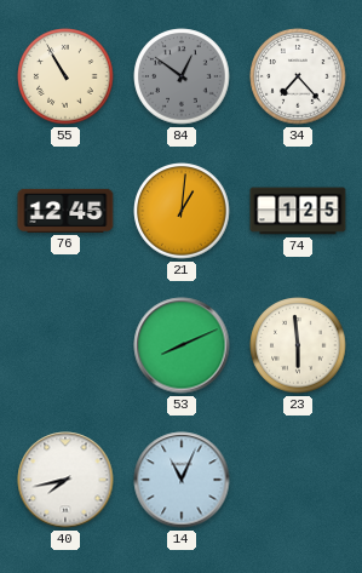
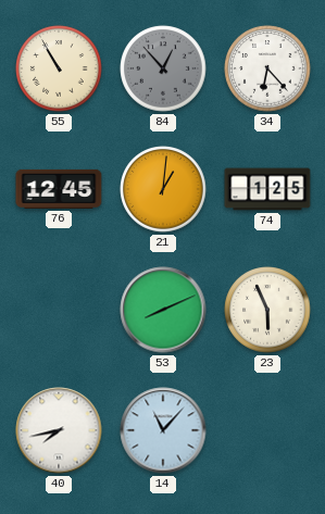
84: 12:51 -> 12:53
34: 7:23 -> 6:23
23: 5:59 -> 5:56
14: 11:04 -> 11:07
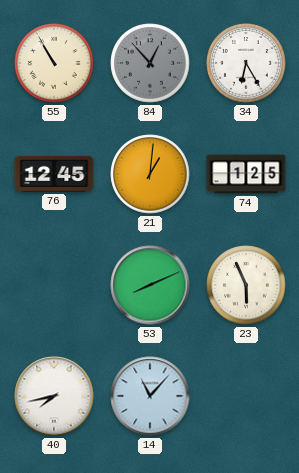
34: 6:23 -> 6:25
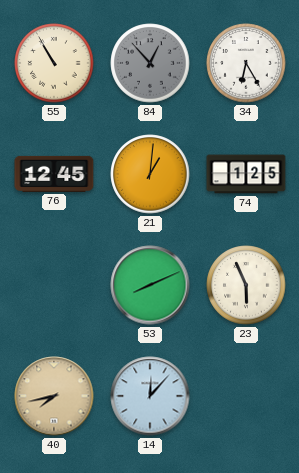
40 dial: white -> champagne
14: 11:07 -> 12:07
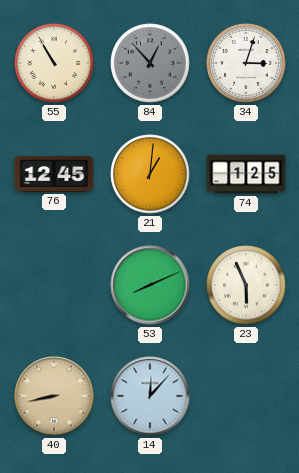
34: 6:25 -> 3:03
40: 7:43 -> 8:43
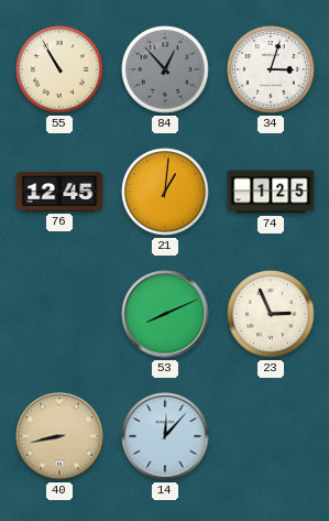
23: 5:56 -> 2:56
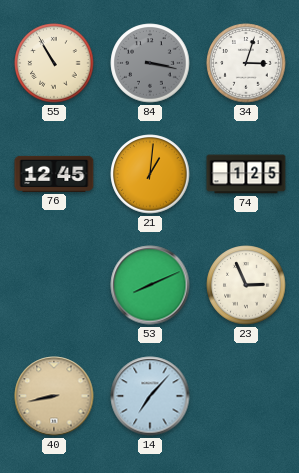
84: 12:53 -> 3:17
14: 12:07 -> 7:07
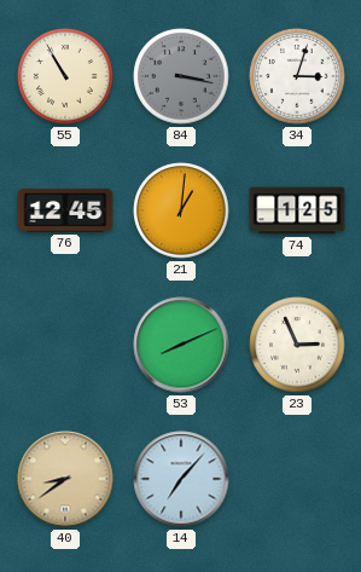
40: 8:43 -> 8:39
